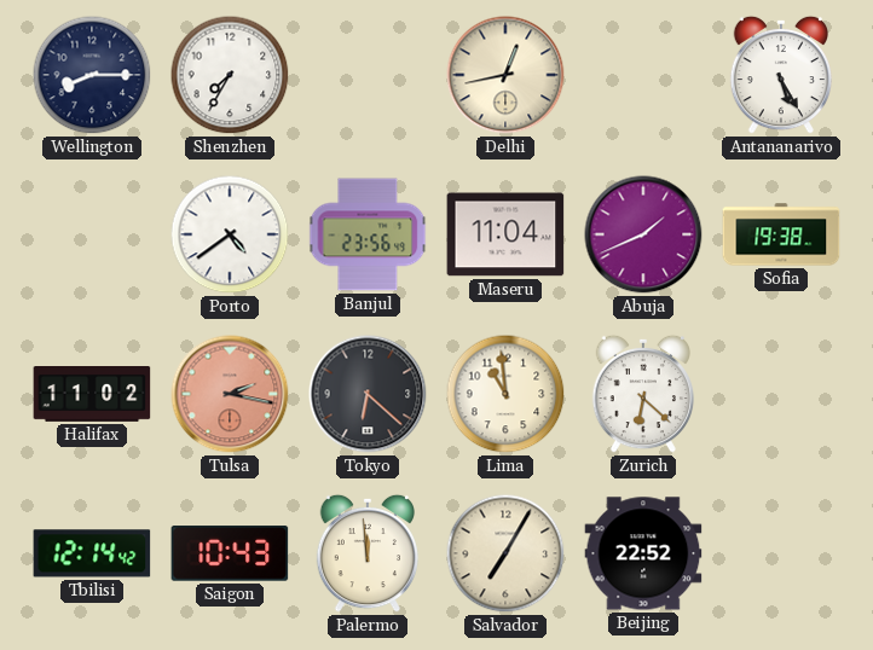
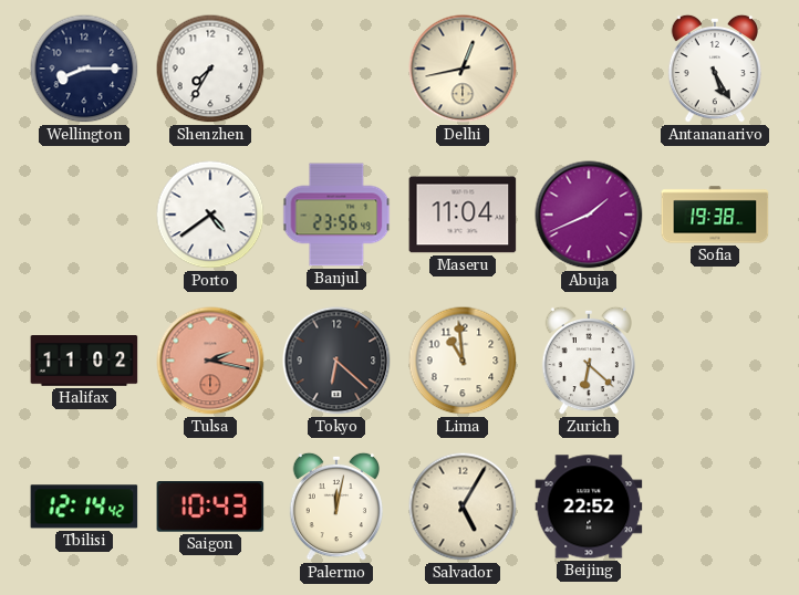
Palermo: 11:59 -> 12:02
Salvador: 7:05 -> 5:05
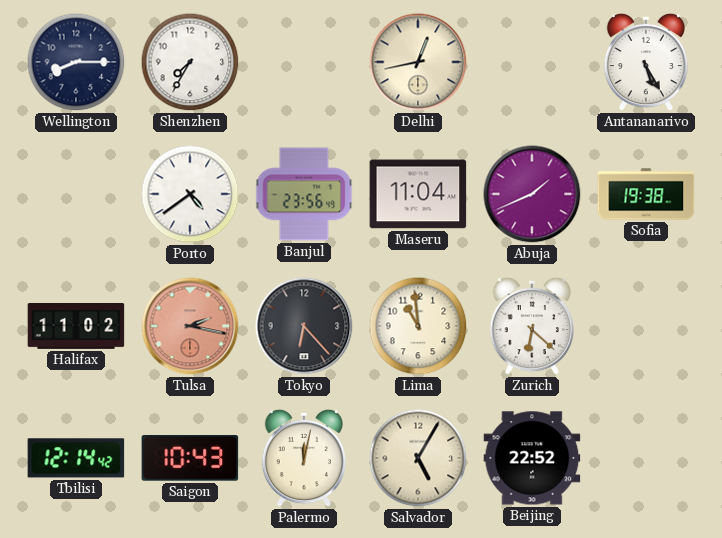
Tokyo: 6:22 -> 6:23
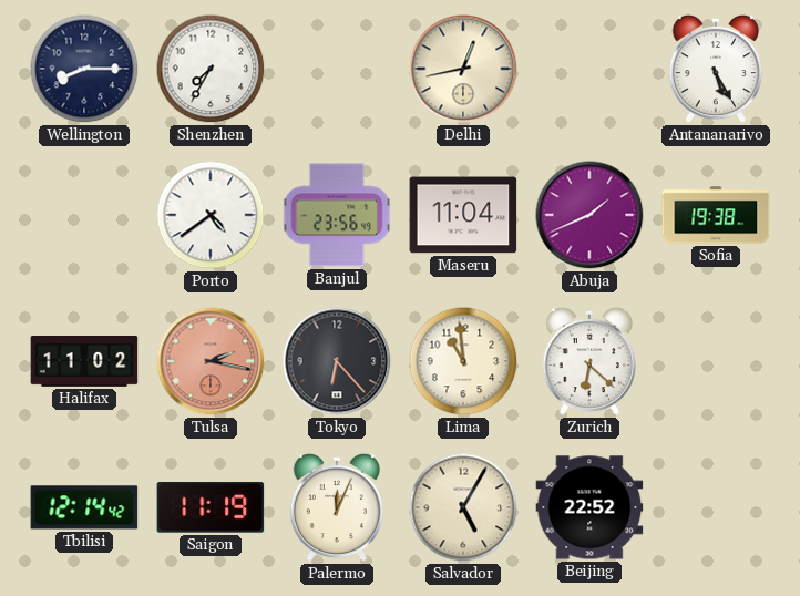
Saigon: 10:43 -> 11:19
Palermo: 12:02 -> 12:04
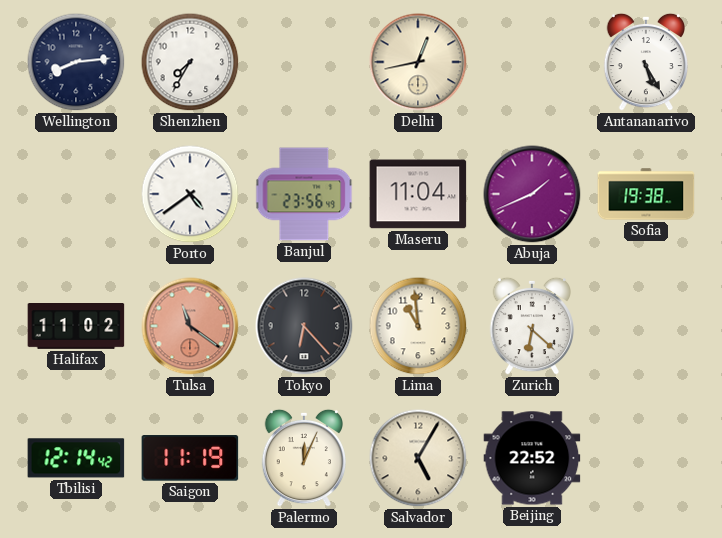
Wellington: 8:15 -> 8:14
Tulsa: 2:17 -> 11:21
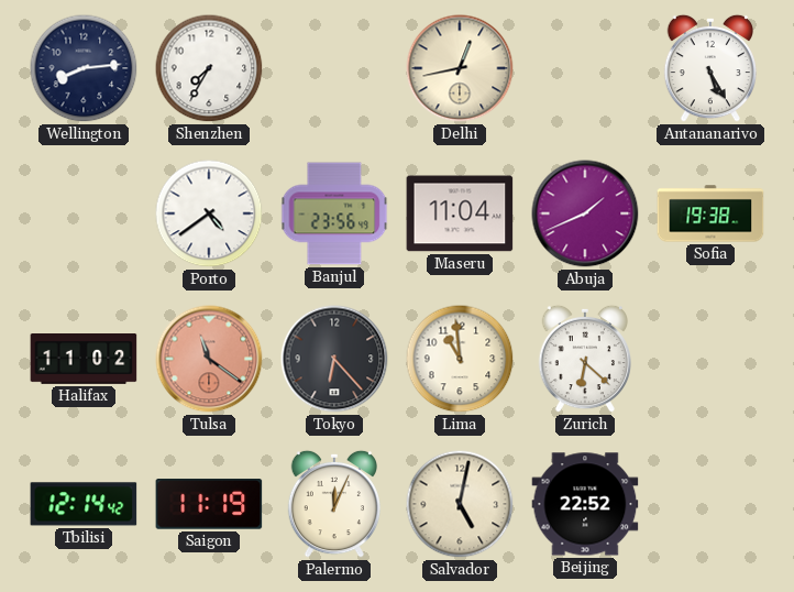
Salvador: 5:05 -> 5:02
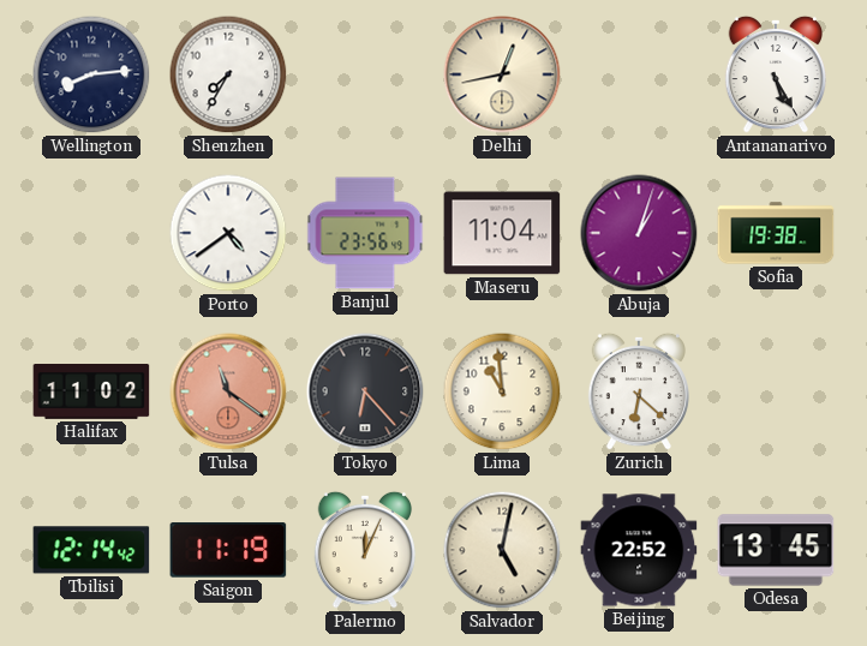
Abuja: 1:41 -> 1:03
Odesa: none -> 13:45
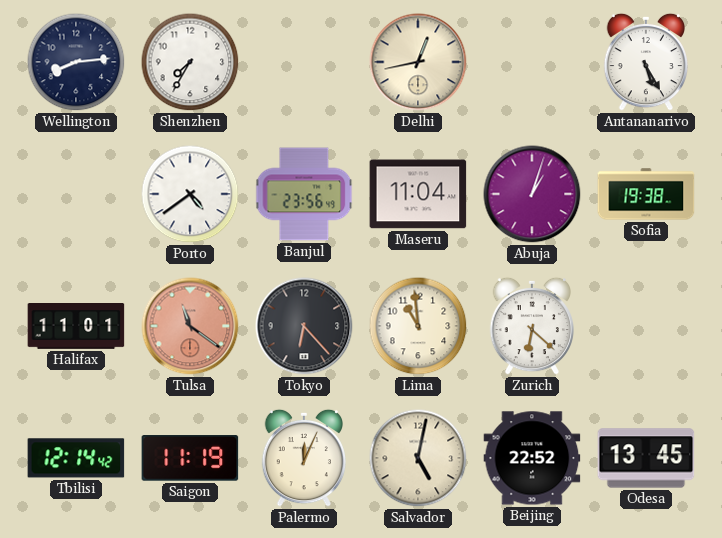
Halifax: 11:02 -> 11:01
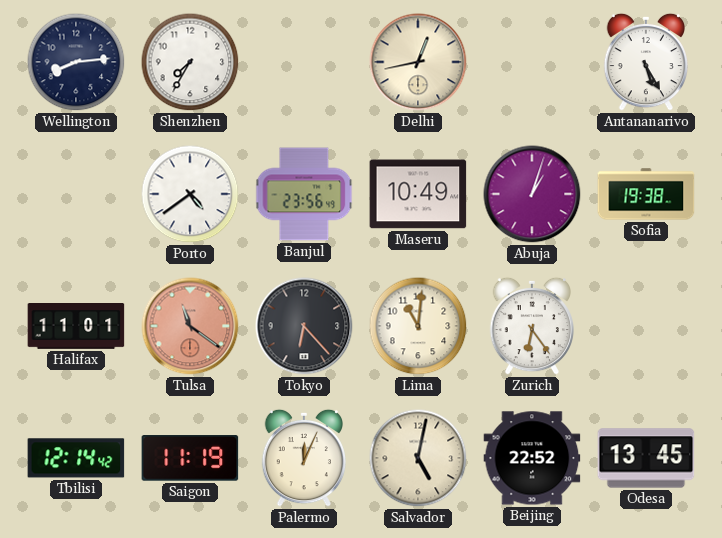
Maseru: 11:04 -> 10:49
Lima: 10:59 -> 11:01
Zurich: 6:22 -> 6:24
